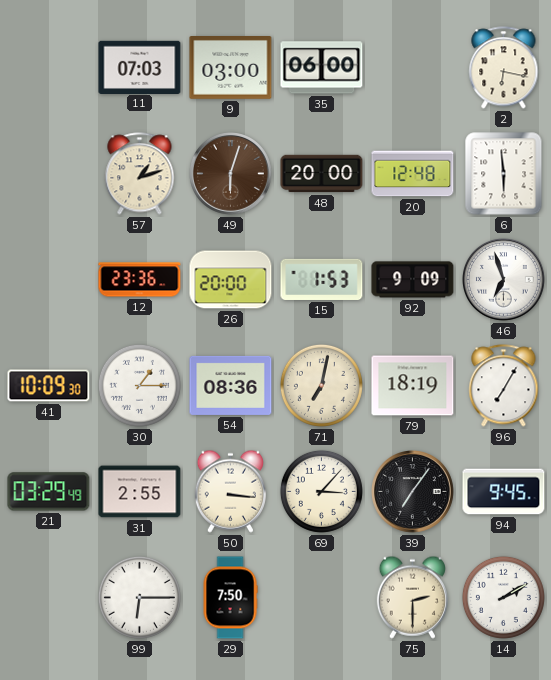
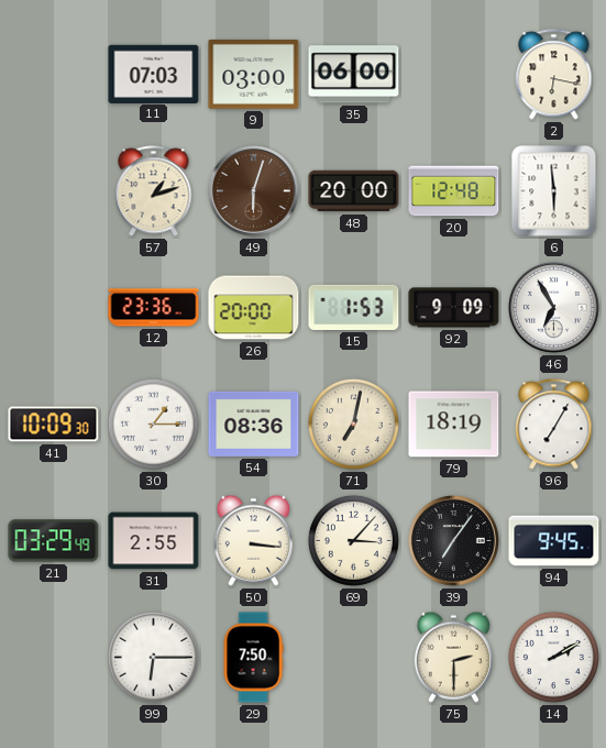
46: 6:57 -> 6:55
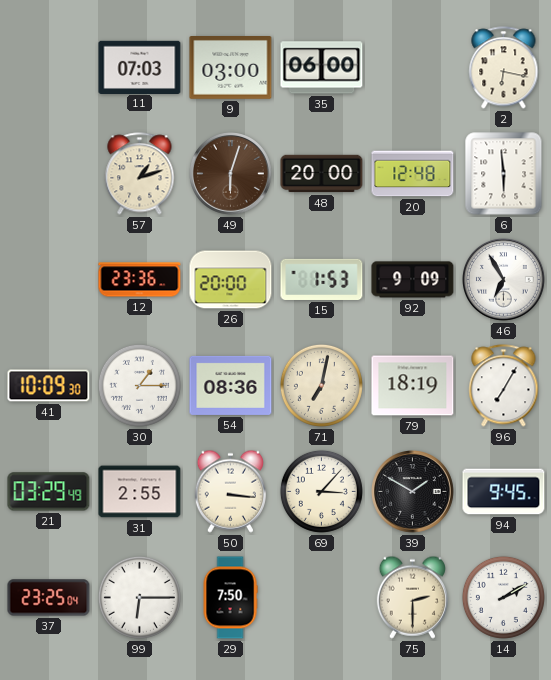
39: 7:06 -> 1:50
37: none -> 23:25
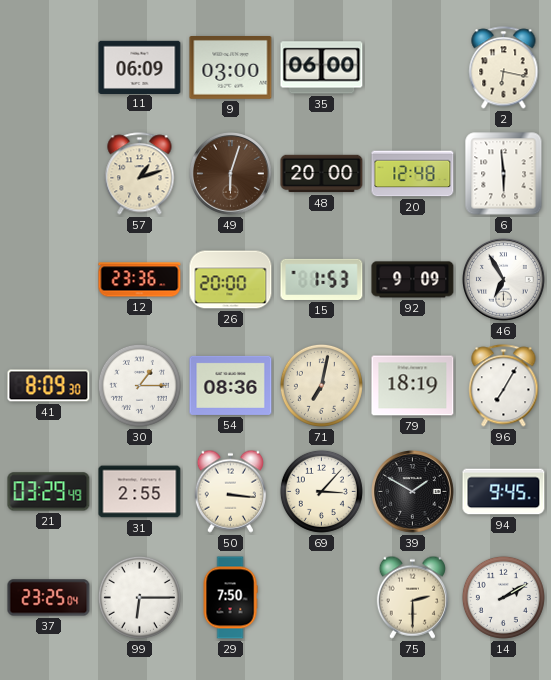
11: 07:03 -> 06:09
41: 10:09 -> 8:09
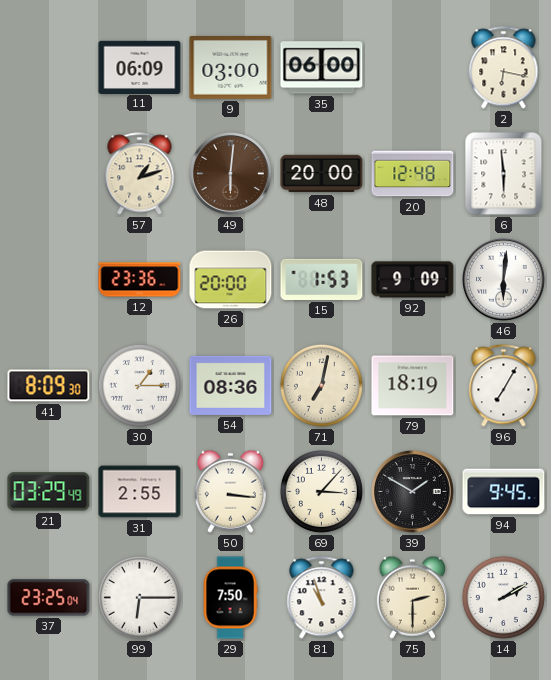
49: 6:03 -> 6:01
46: 6:55 -> 6:01
81: none -> 10:57
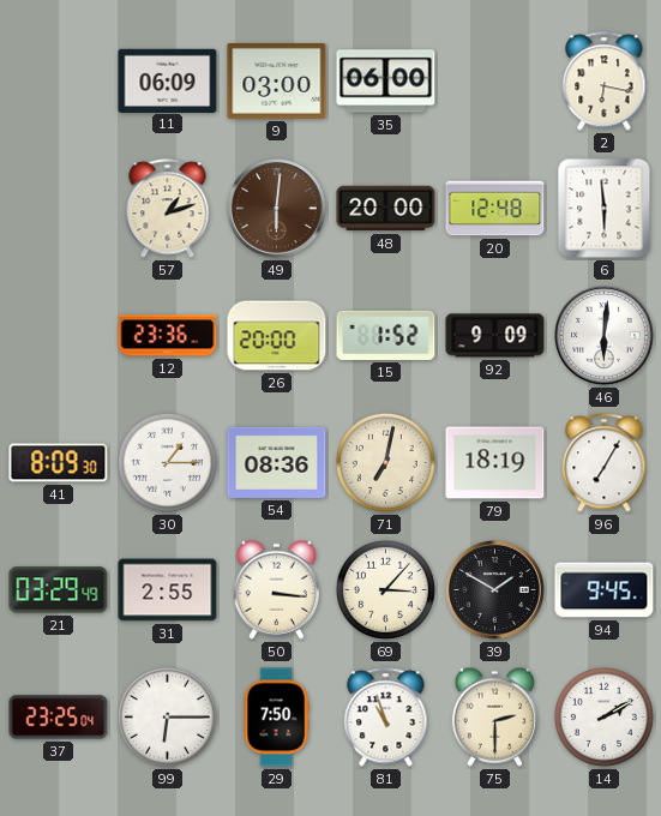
15: 1:53 -> 1:52
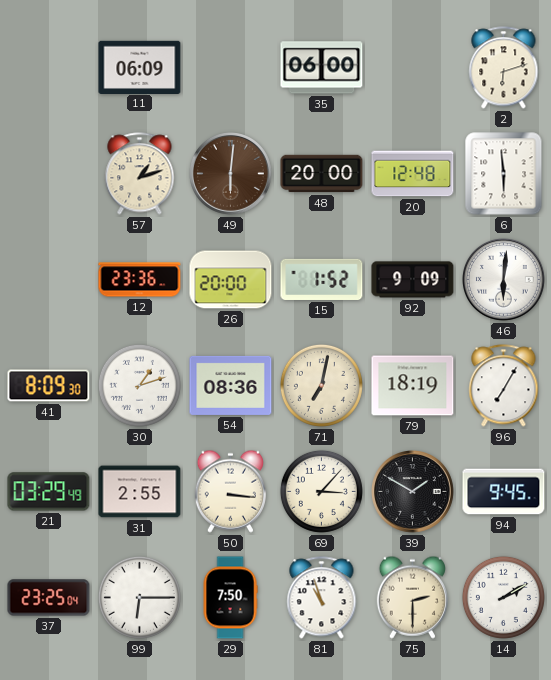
9: 03:00 -> none
2: 6:17 -> 6:12
30: 1:15 -> 1:12
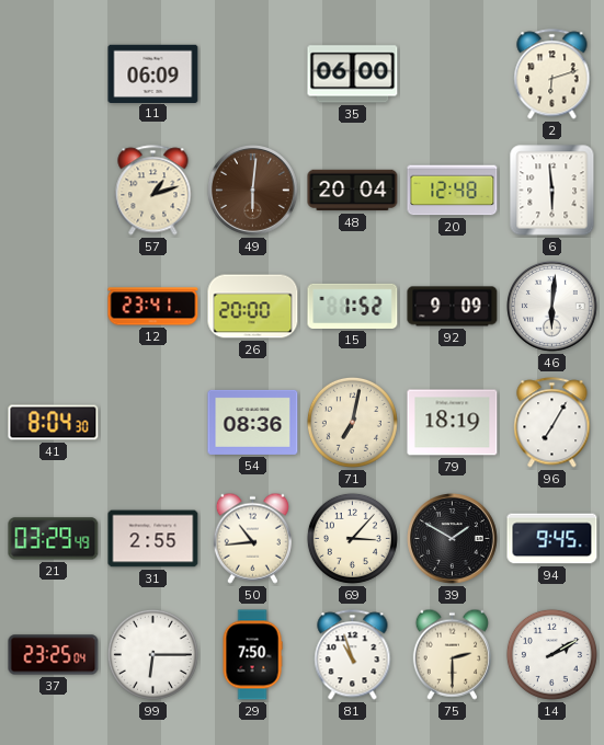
48: 20:00 -> 20:04
12: 23:36 -> 23:41
41: 8:09 -> 8:04
30: 1:12 -> none
50: 3:16 -> 10:44
